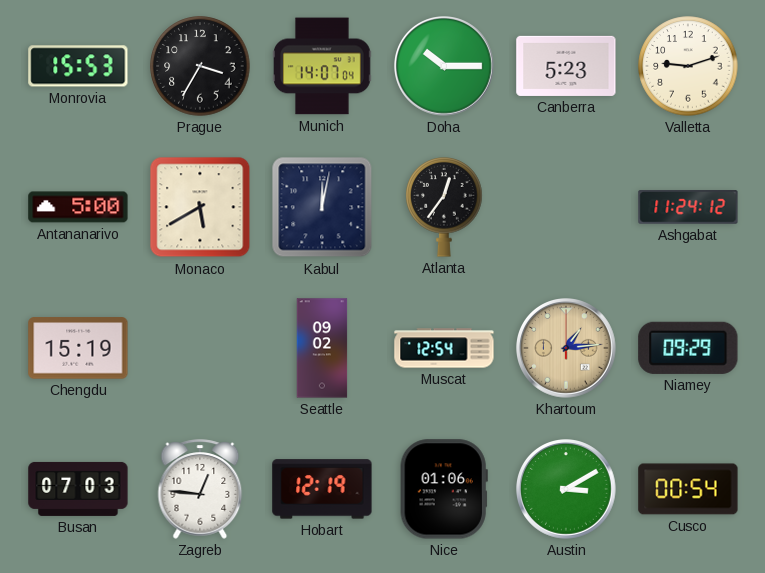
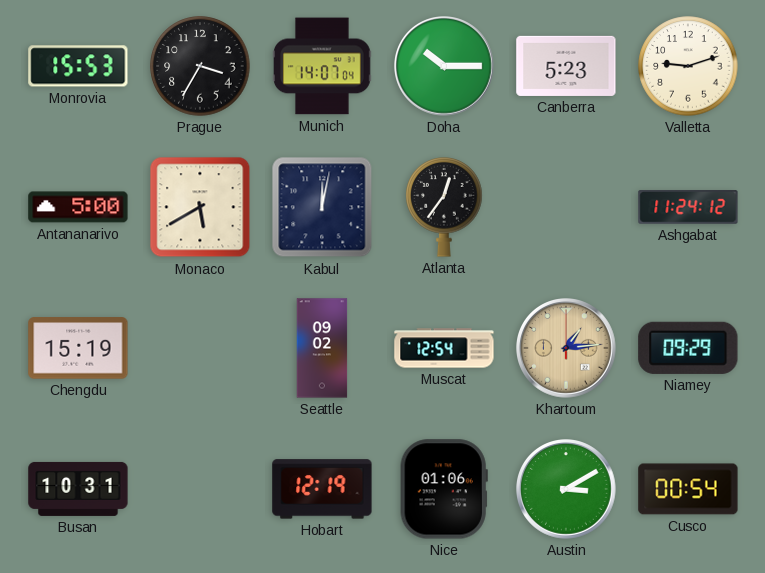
Busan: 07:03 -> 10:31
Zagreb: 12:46 -> none
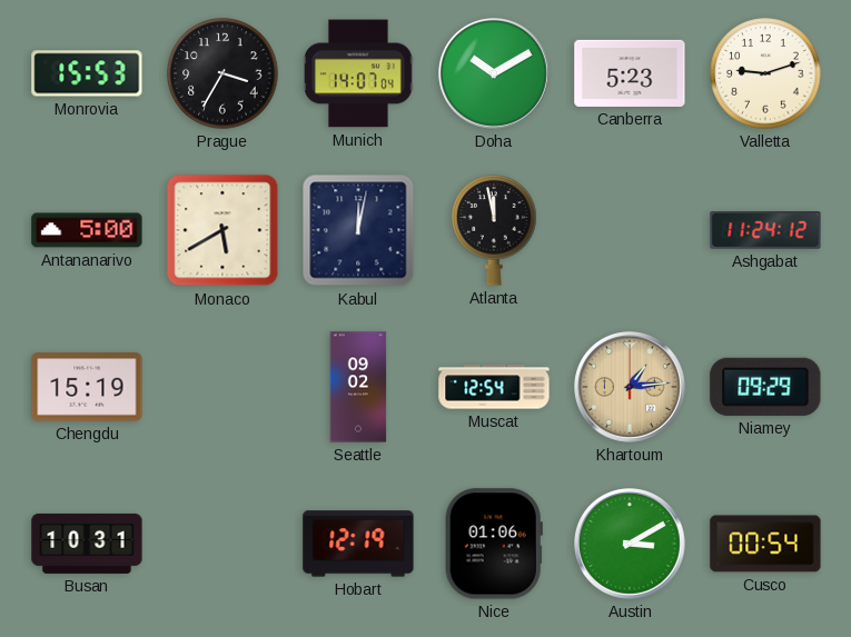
Doha: 10:15 -> 10:10
Atlanta: 12:36 -> 11:58
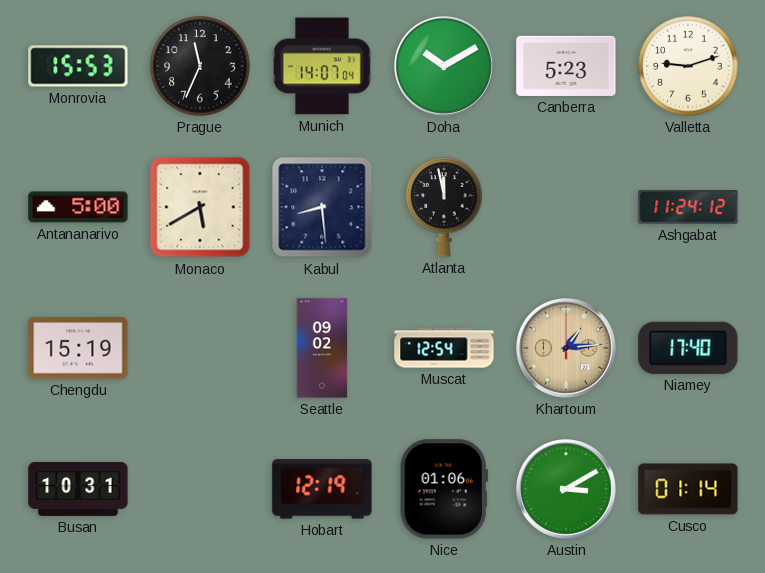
Prague: 3:35 -> 11:34
Kabul: 12:02 -> 8:29
Niamey: 09:29 -> 17:40
Cusco: 00:54 -> 01:14
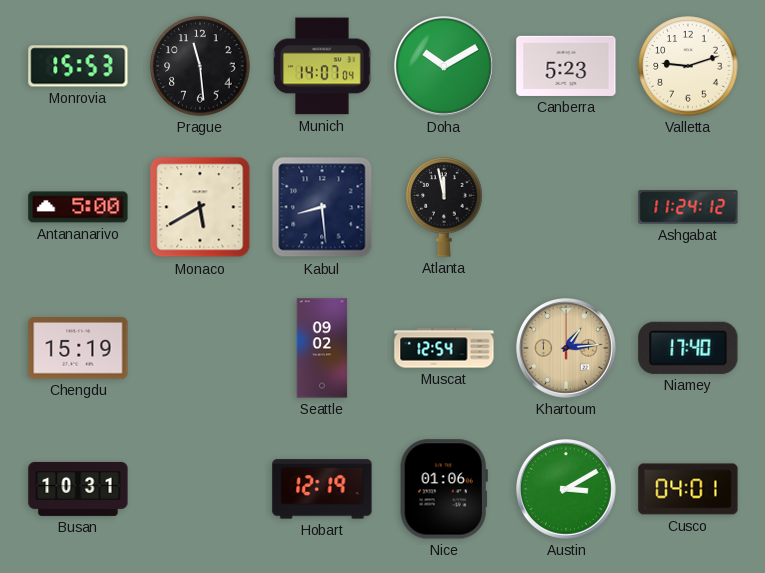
Prague: 11:34 -> 11:29
Cusco: 01:14 -> 04:01
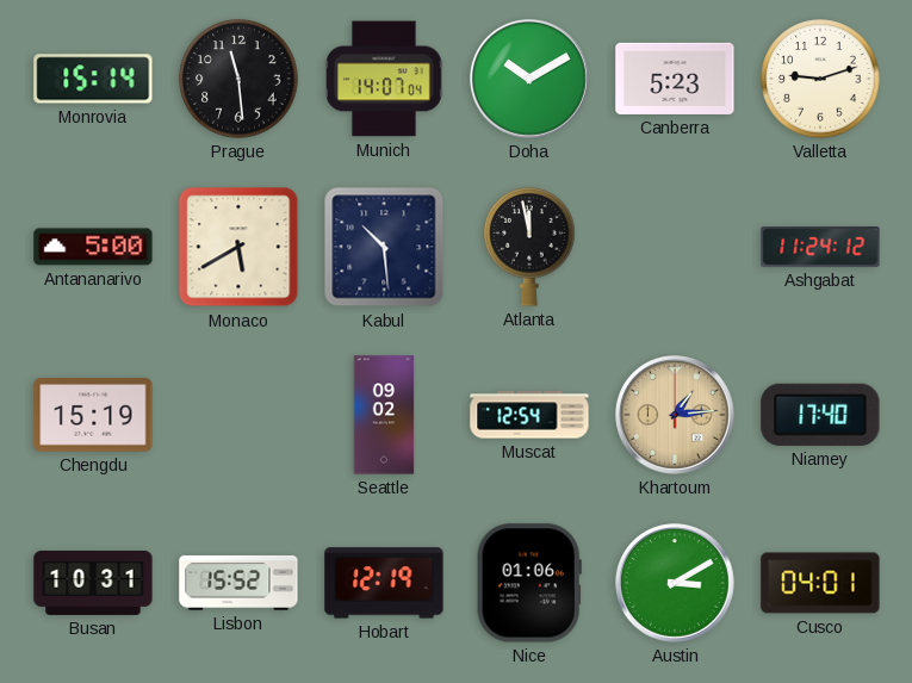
Monrovia: 15:53 -> 15:14
Kabul: 8:29 -> 10:29
Lisbon: none -> 15:52
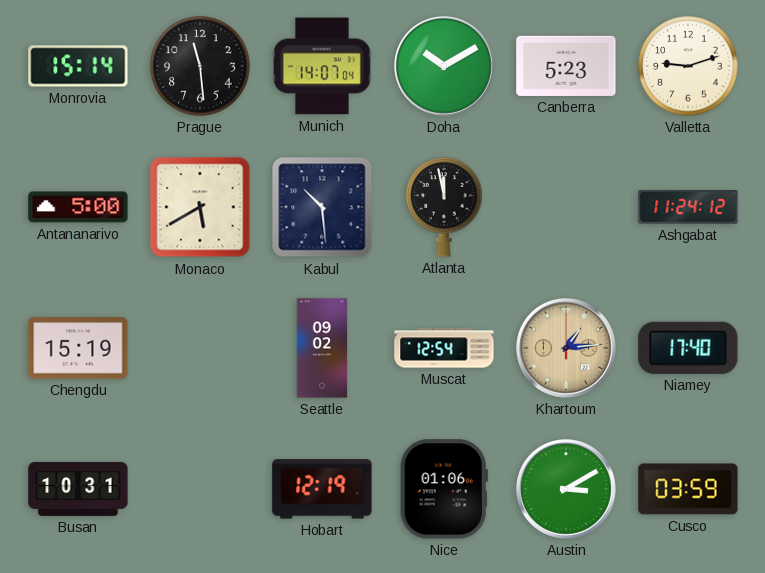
Lisbon: 15:52 -> none
Cusco: 04:01 -> 03:59
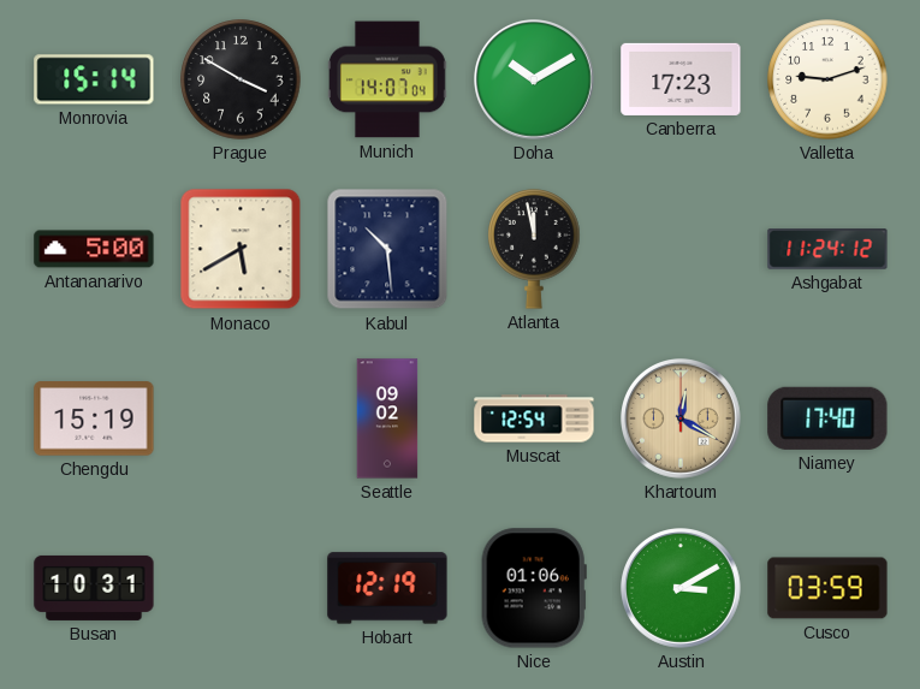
Prague: 11:29 -> 3:50
Canberra: 5:23 -> 17:23
Khartoum: 1:14 -> 12:20
